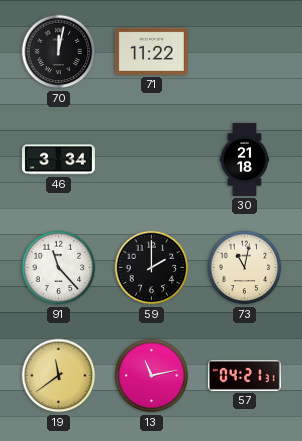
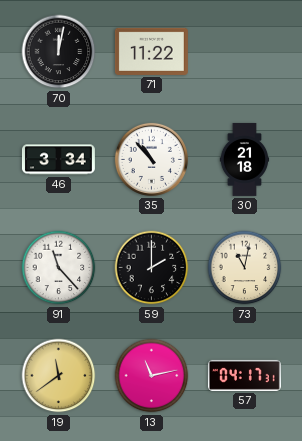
35: none -> 10:53
57: 04:21 -> 04:17
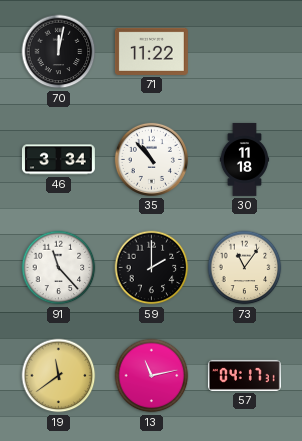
30: 21:18 -> 11:18
73: 11:02 -> 11:06
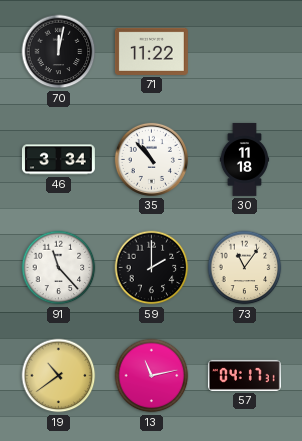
19: 11:39 -> 10:39
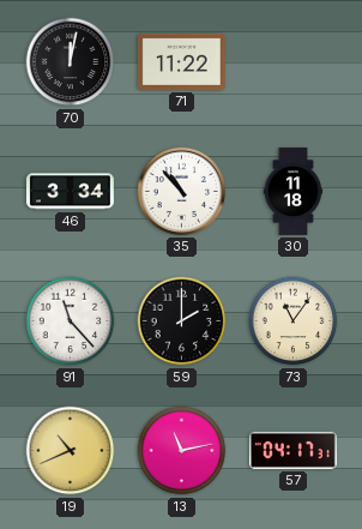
19: 10:39 -> 10:41
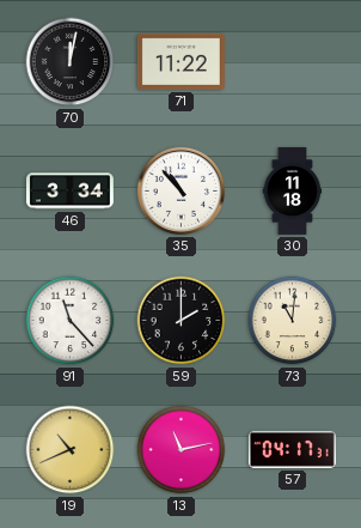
73: 11:06 -> 11:01
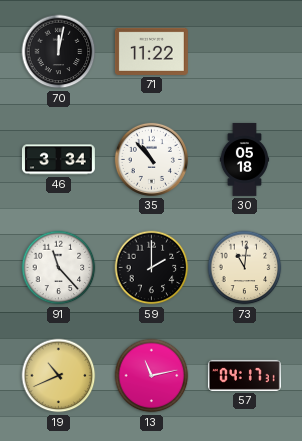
30: 11:18 -> 05:18
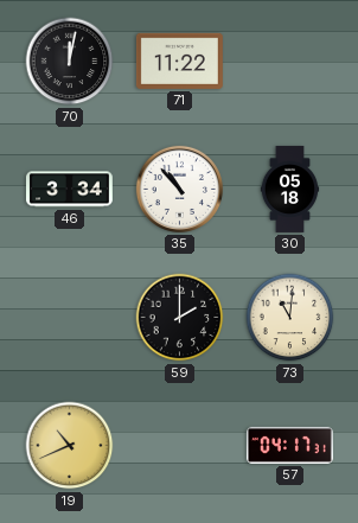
91: 11:23 -> none
13: 11:13 -> none
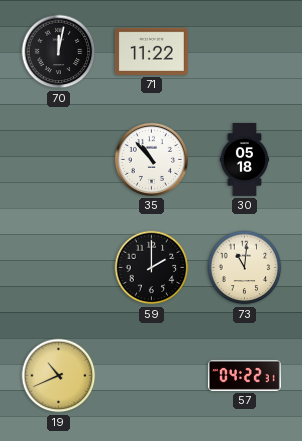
46: 3:34 -> none
57: 04:17 -> 04:22
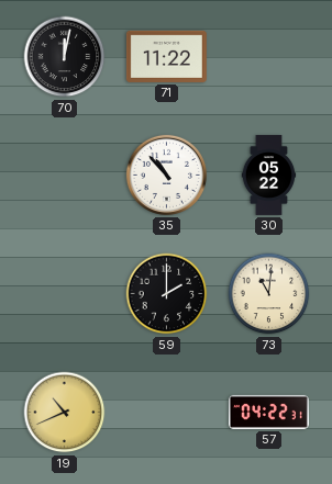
30: 05:18 -> 05:22
